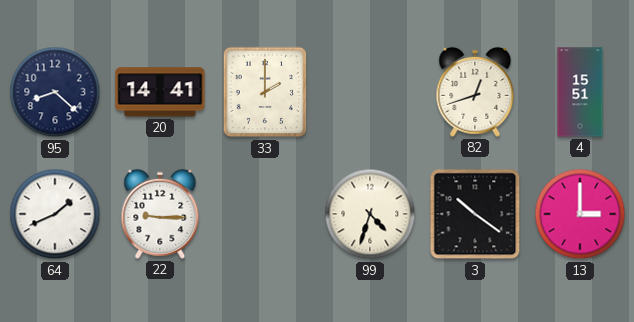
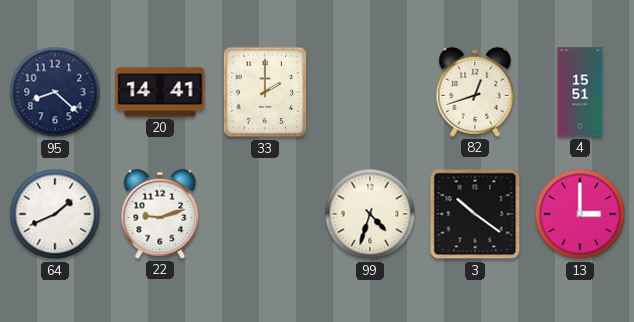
22: 9:15 -> 9:12
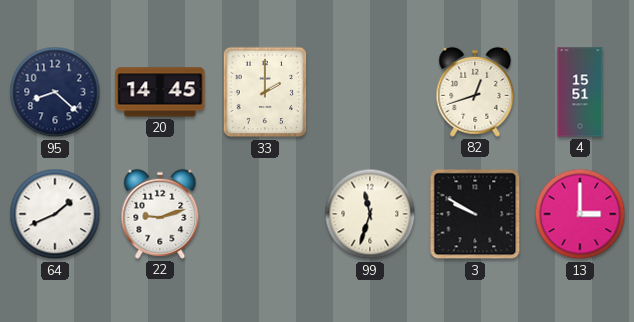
20: 14:41 -> 14:45
99: 4:33 -> 11:33
3: 10:21 -> 9:50
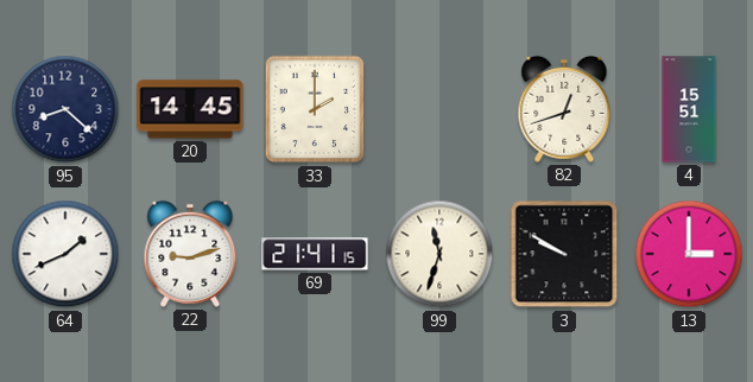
69: none -> 21:41
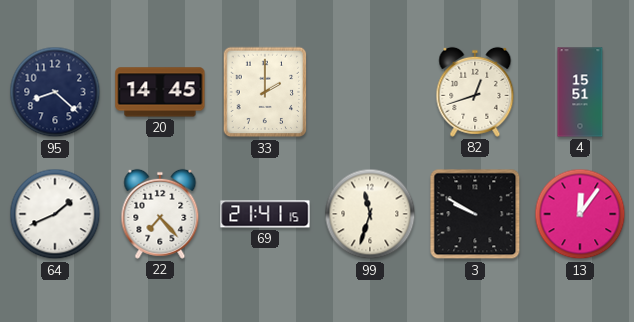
22: 9:12 -> 7:23
13: 3:00 -> 12:06
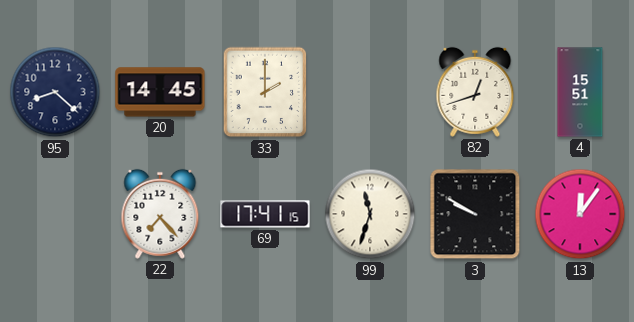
64: 1:41 -> none
69: 21:41 -> 17:41
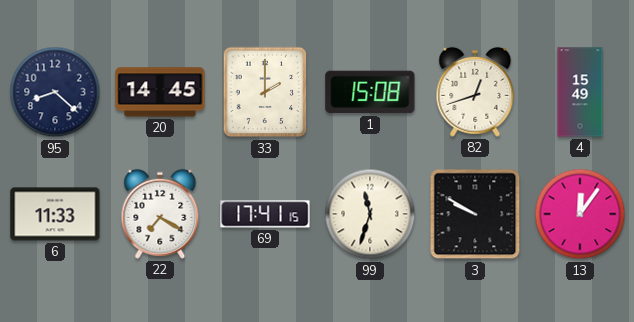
1: none -> 15:08
4: 15:51 -> 15:49
6: none -> 11:33
22: 7:23 -> 7:20
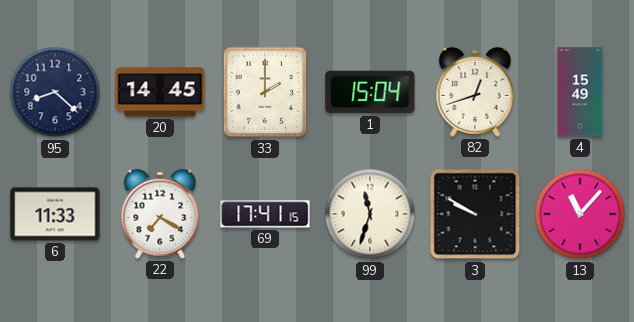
1: 15:08 -> 15:04
13: 12:06 -> 11:07
